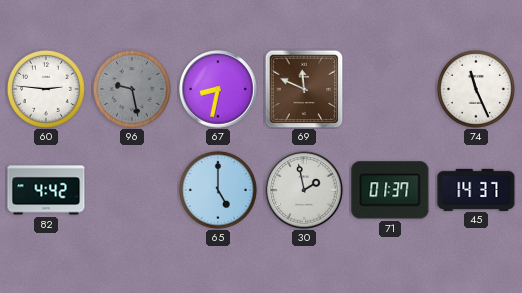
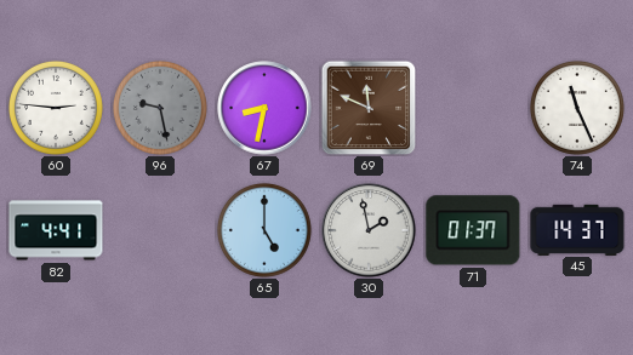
82: 4:42 -> 4:41
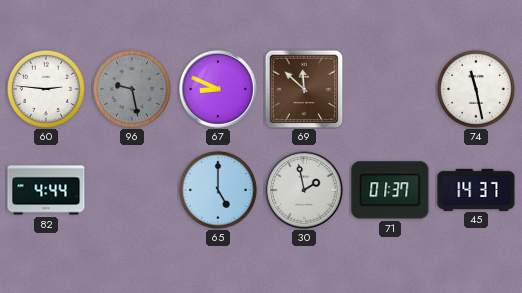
67: 8:32 -> 8:49
69: 11:49 -> 11:52
74: 11:26 -> 11:28
82: 4:41 -> 4:44
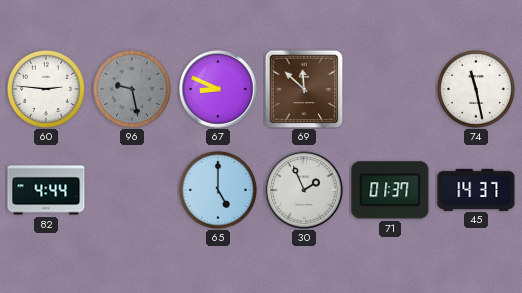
30: 1:58 -> 1:56
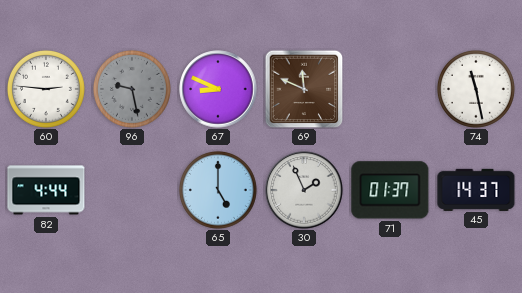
69: 11:52 -> 11:49
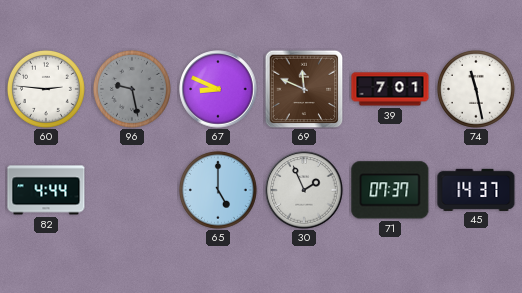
39: none -> 7:01
71: 01:37 -> 07:37
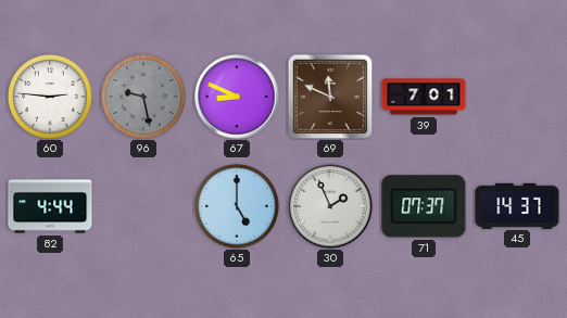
74: 11:28 -> none
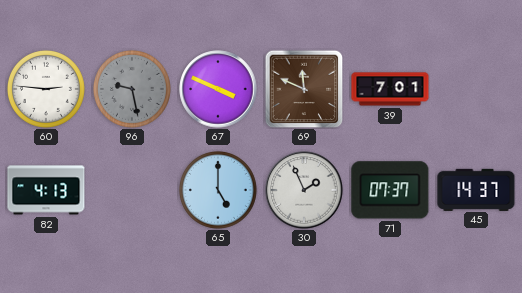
67: 8:49 -> 3:49
82: 4:44 -> 4:13
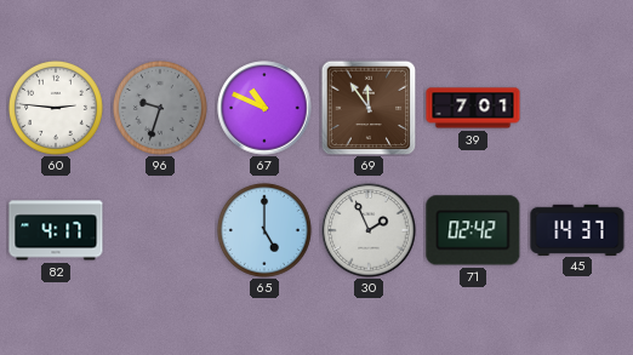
96: 9:28 -> 9:33
67: 3:49 -> 10:49
69: 11:49 -> 11:54
82: 4:13 -> 4:17
71: 07:37 -> 02:42
